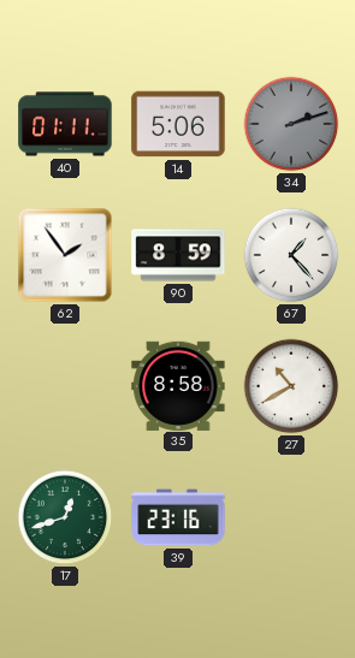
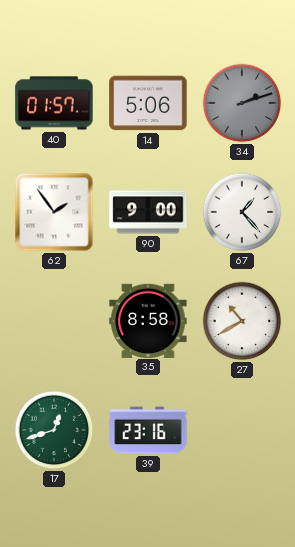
40: 01:11 -> 01:57
90: 8:59 -> 9:00
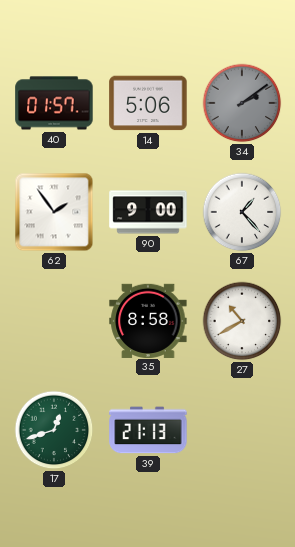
34: 2:12 -> 2:09
39: 23:16 -> 21:13
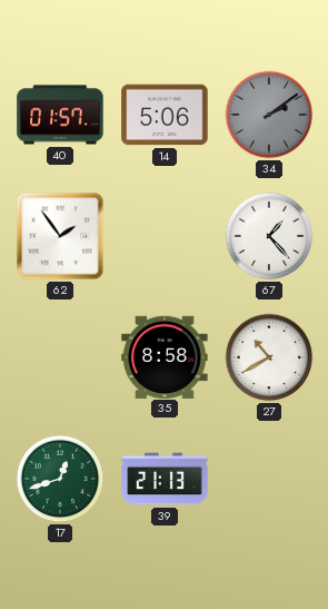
90: 9:00 -> none
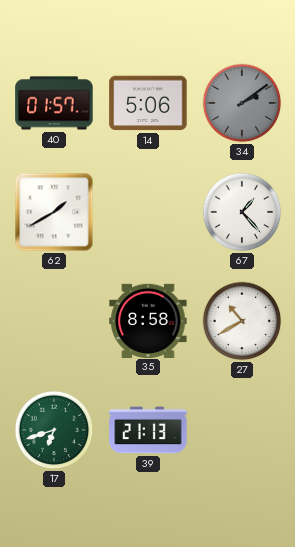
62: 1:54 -> 1:40
17: 12:42 -> 6:42
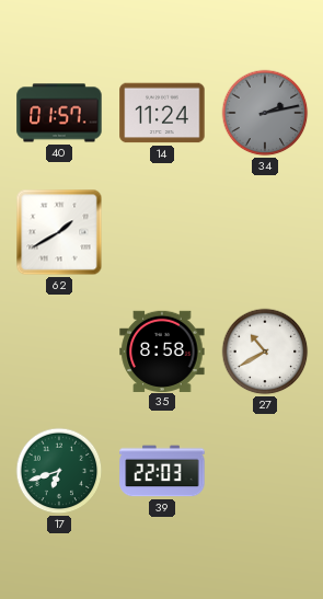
14: 5:06 -> 11:24
34: 2:09 -> 2:13
67: 1:23 -> none
39: 21:13 -> 22:03
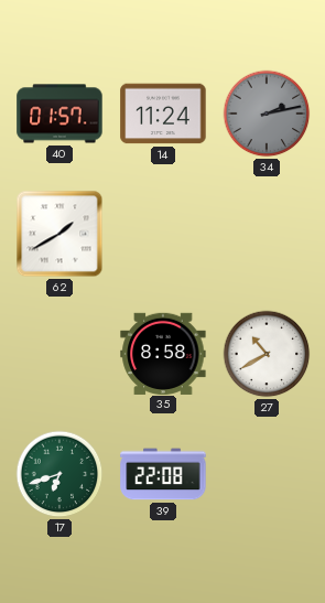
39: 22:03 -> 22:08
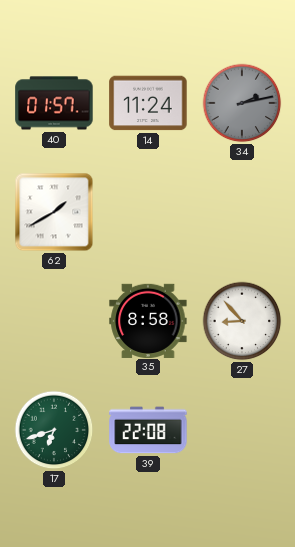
27: 10:40 -> 8:53
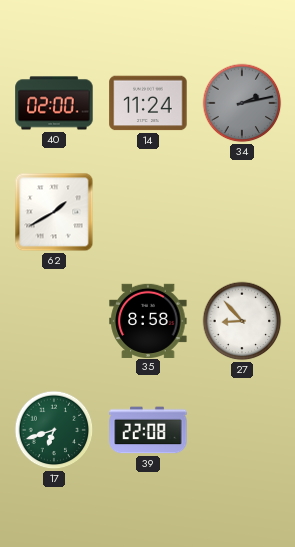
40: 01:57 -> 02:00
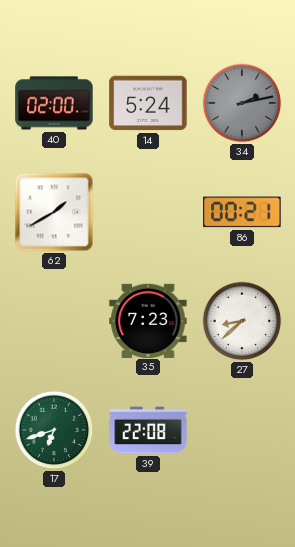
14: 11:24 -> 5:24
86: none -> 00:21
35: 8:58 -> 7:23
27: 8:53 -> 8:38
